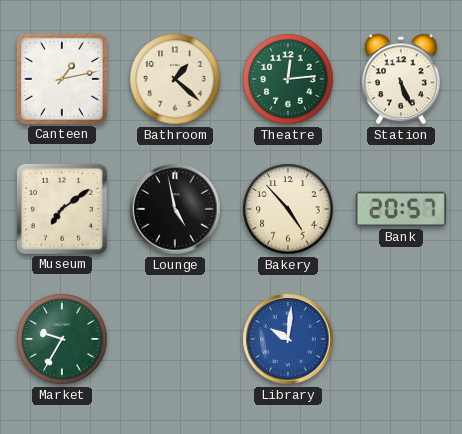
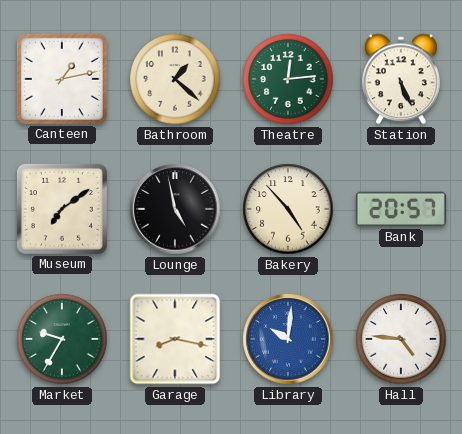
Garage: none -> 8:17
Hall: none -> 4:46
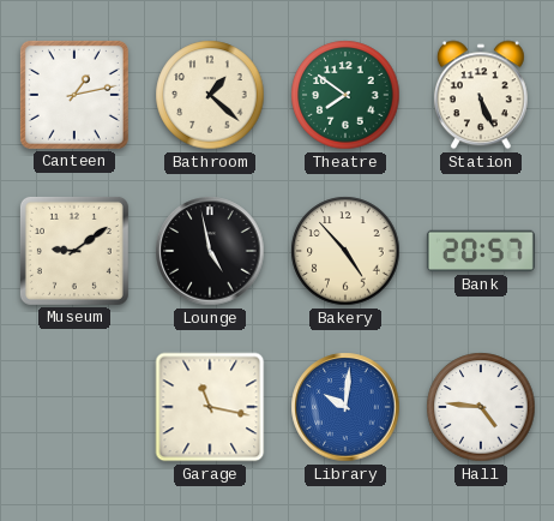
Theatre: 12:14 -> 7:51
Museum: 7:09 -> 9:09
Market: 9:35 -> none
Garage: 8:17 -> 11:17
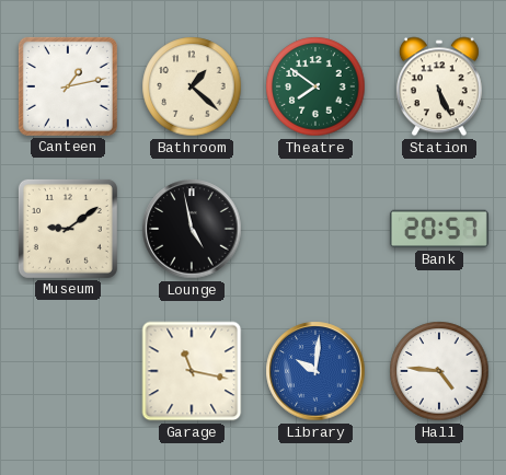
Bakery: 4:53 -> none
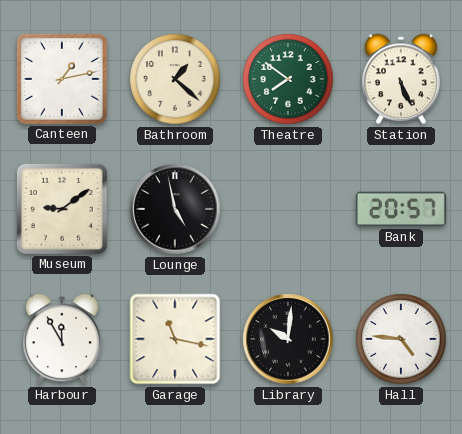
Harbour: none -> 11:55
Library dial: blue -> black
